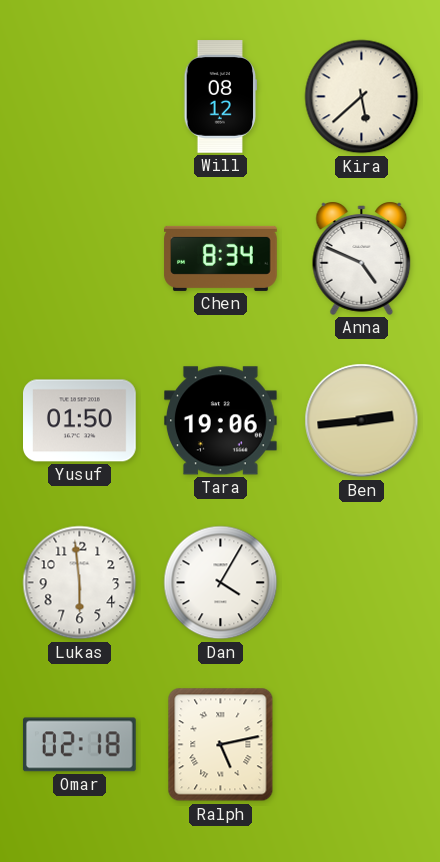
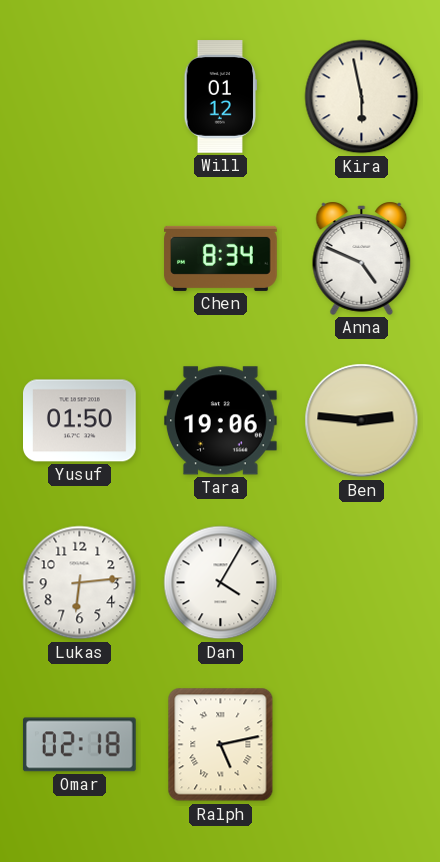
Will: 08:12 -> 01:12
Kira: 5:38 -> 5:58
Ben: 2:44 -> 2:46
Lukas: 5:59 -> 6:14
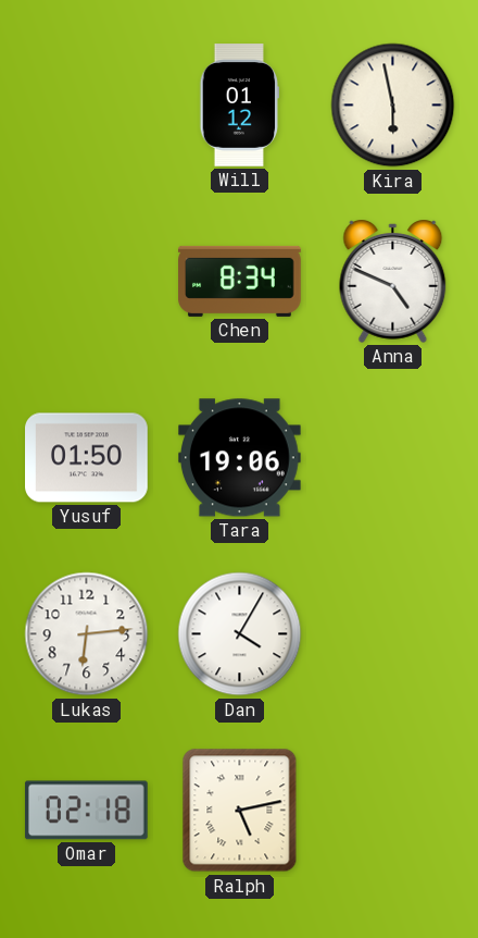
Ben: 2:46 -> none
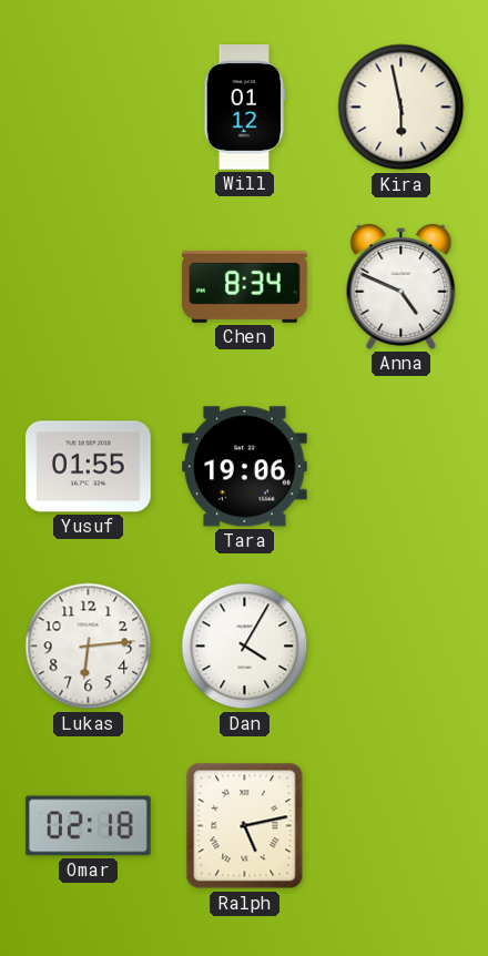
Yusuf: 01:50 -> 01:55
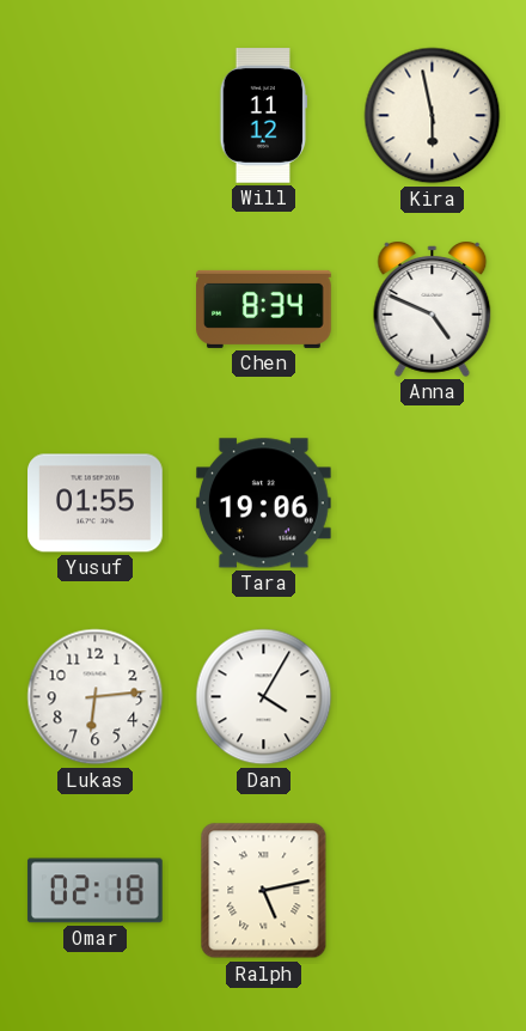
Will: 01:12 -> 11:12
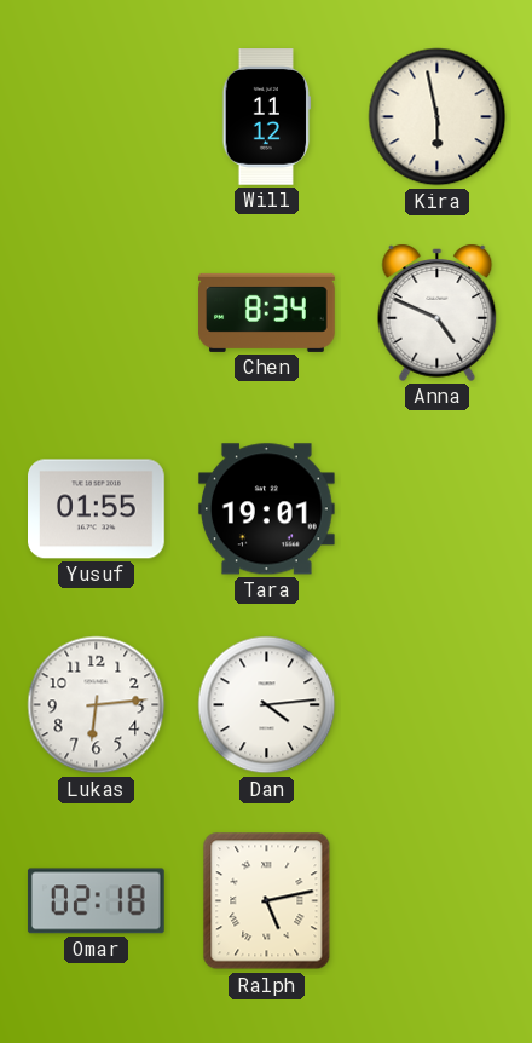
Tara: 19:06 -> 19:01
Dan: 4:05 -> 4:14
